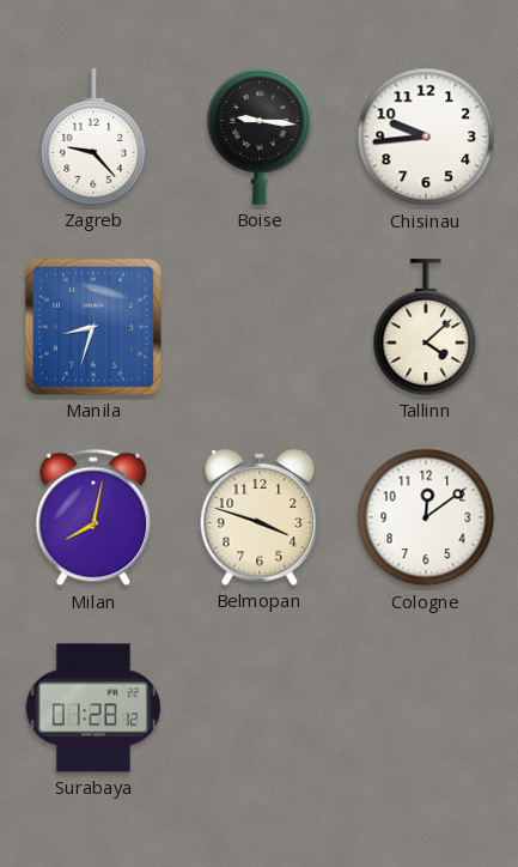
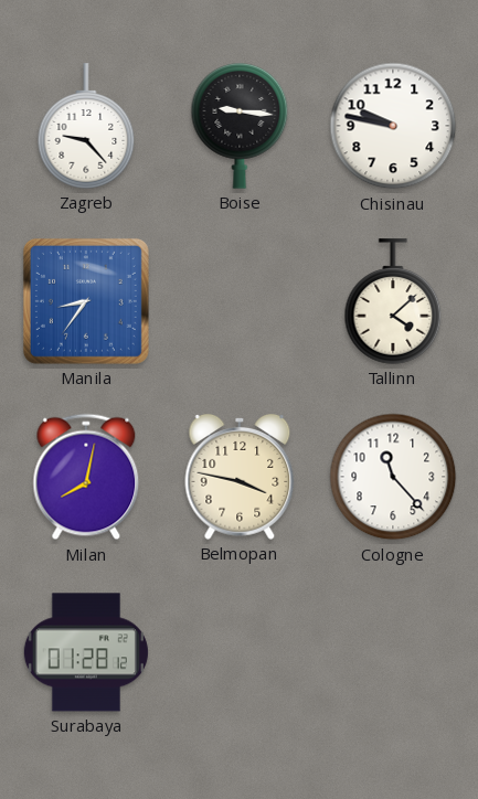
Chisinau: 9:44 -> 9:47
Manila: 8:33 -> 8:36
Belmopan: 3:48 -> 3:47
Cologne: 12:09 -> 11:23
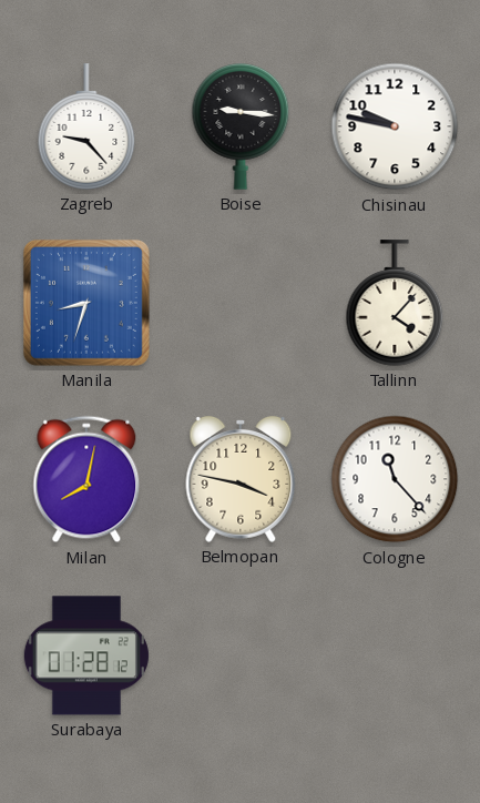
Manila: 8:36 -> 8:33
Tallinn: 4:08 -> 4:07
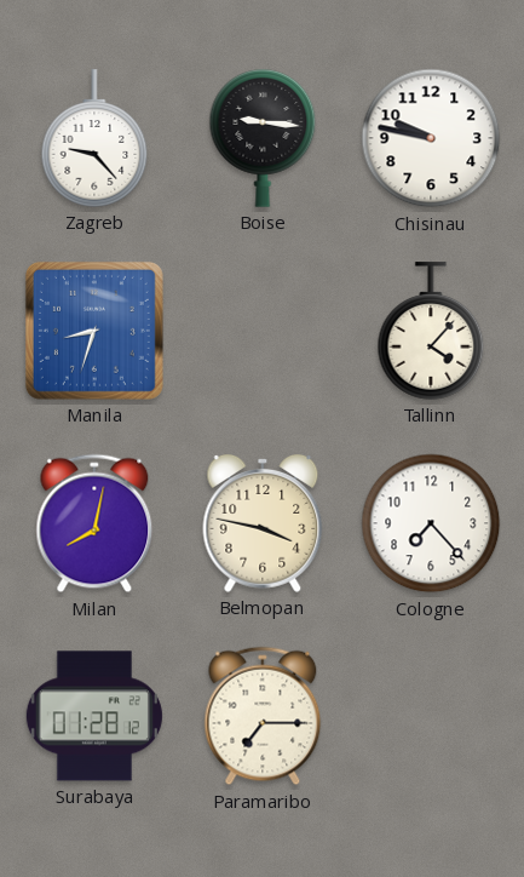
Cologne: 11:23 -> 7:23
Paramaribo: none -> 7:15
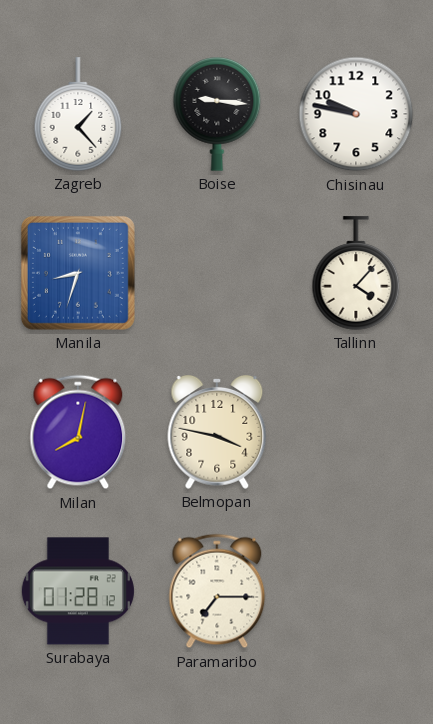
Zagreb: 9:23 -> 1:23
Cologne: 7:23 -> none
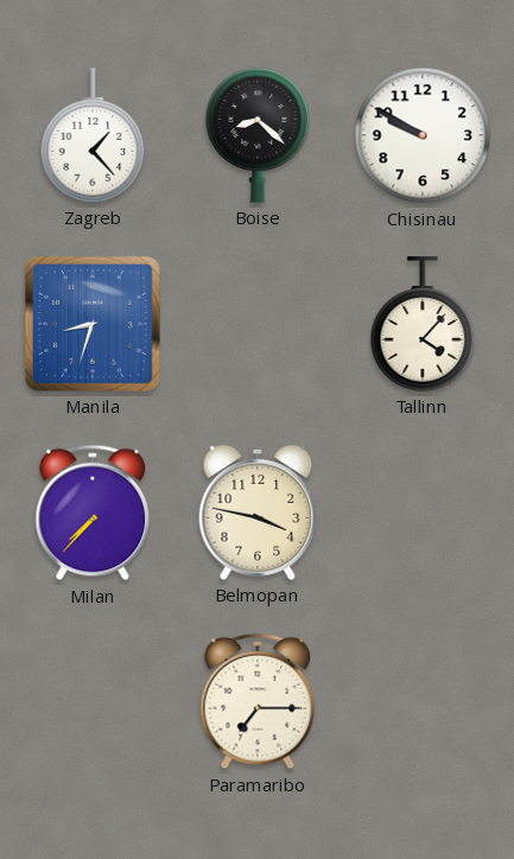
Boise: 9:16 -> 8:22
Chisinau: 9:47 -> 9:50
Milan: 8:02 -> 7:37
Surabaya: 01:28 -> none
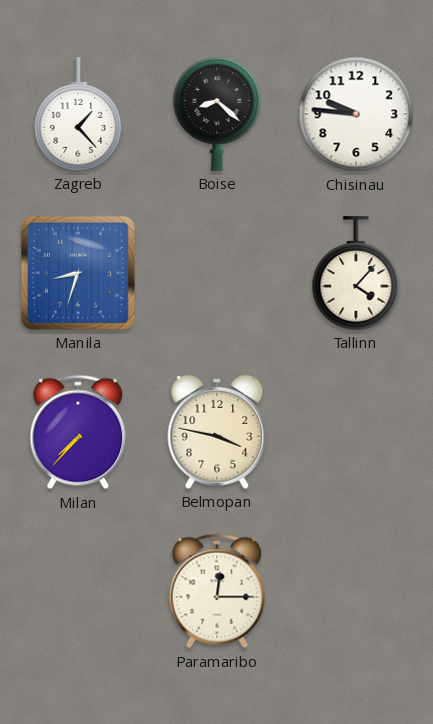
Chisinau: 9:50 -> 9:46
Paramaribo: 7:15 -> 12:15
